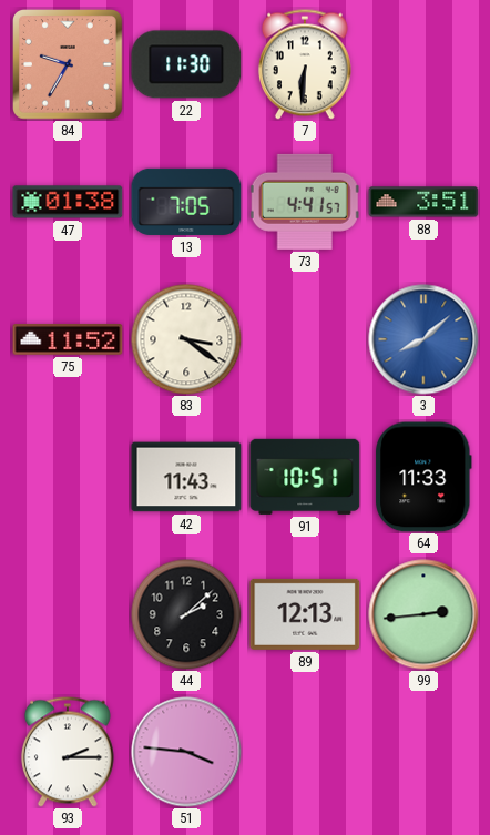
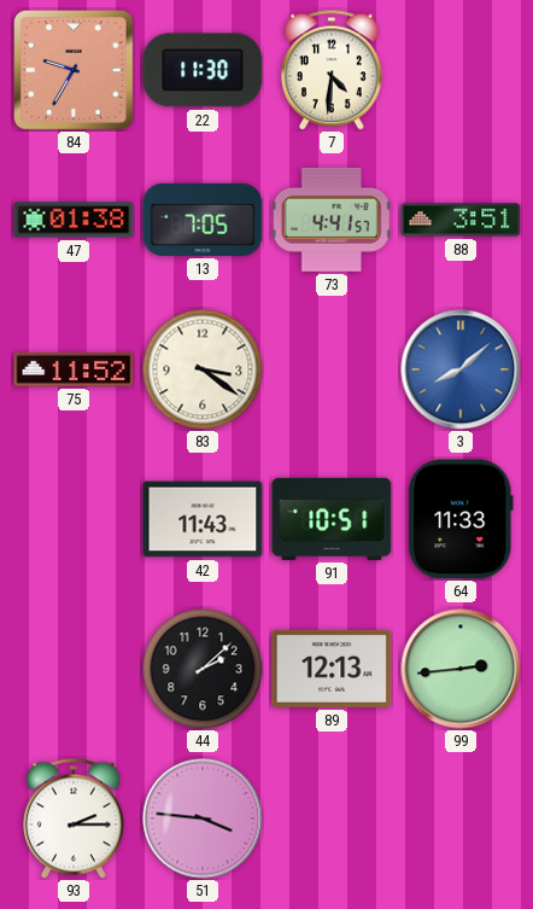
7: 6:31 -> 4:31
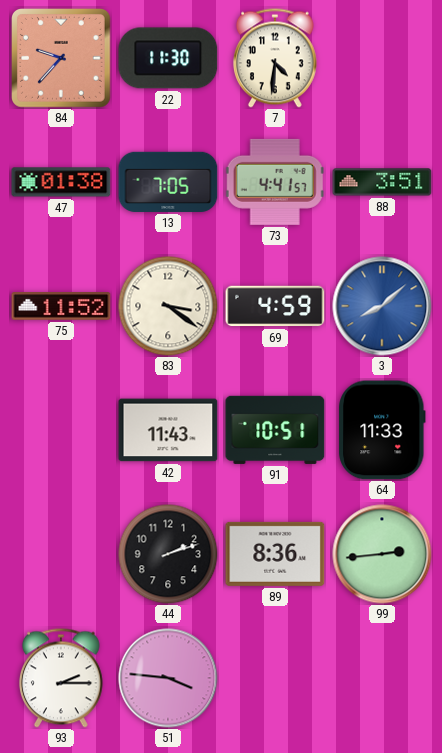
84: 9:35 -> 9:37
69: none -> 4:59
44: 2:08 -> 2:12
89: 12:13 -> 8:36
